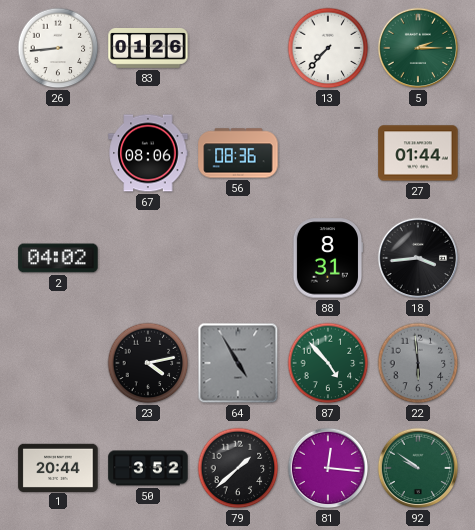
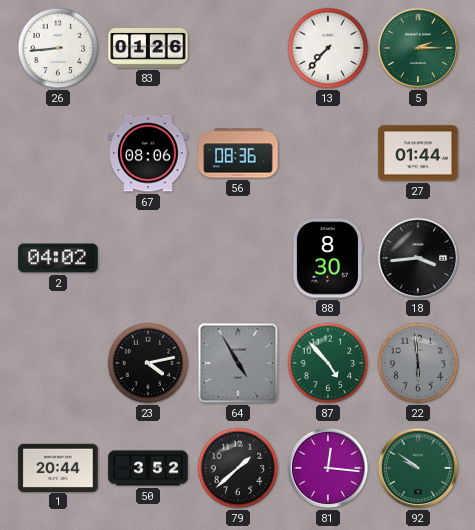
88: 8:31 -> 8:30
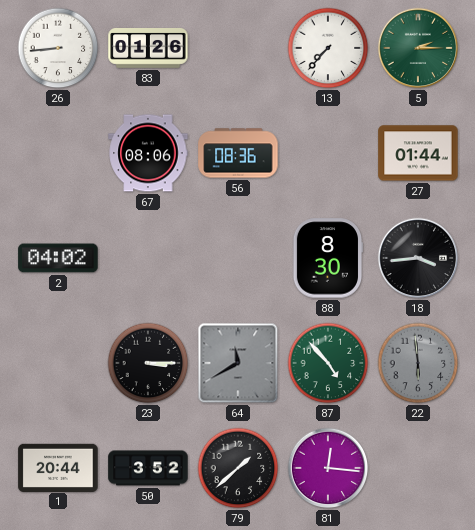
23: 4:13 -> 3:15
64: 4:55 -> 11:40
92: 9:51 -> none
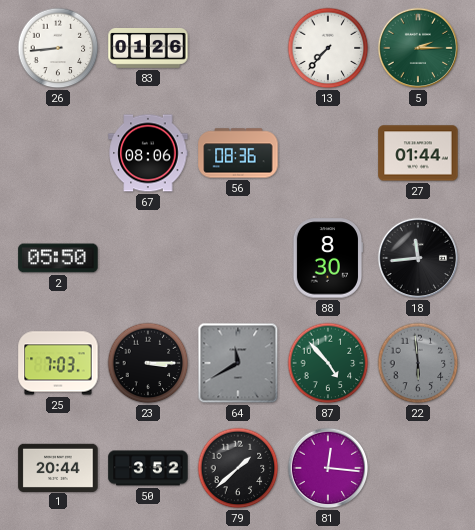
2: 04:02 -> 05:50
18: 3:44 -> 11:44
25: none -> 7:03
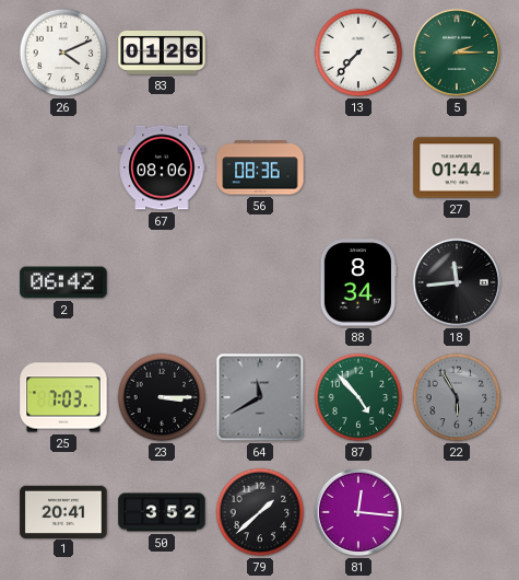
26: 8:44 -> 4:11
2: 05:50 -> 06:42
88: 8:30 -> 8:34
22: 5:59 -> 5:55
1: 20:44 -> 20:41
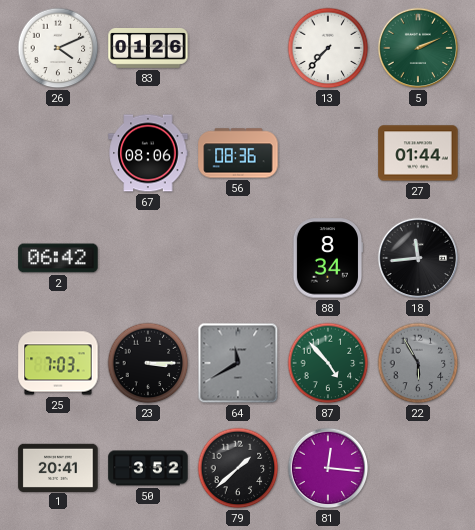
5: 2:15 -> 2:11
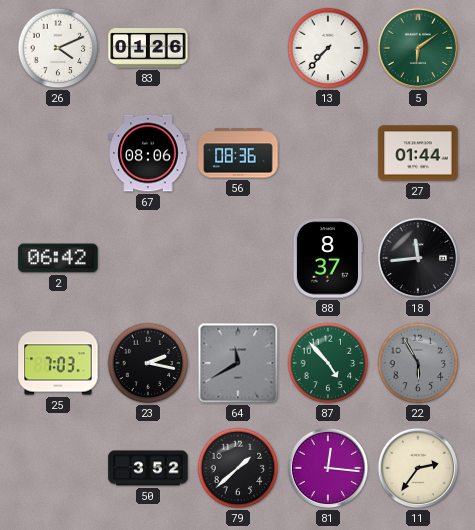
5: 2:11 -> 6:09
88: 8:34 -> 8:37
23: 3:15 -> 2:17
1: 20:41 -> none
11: none -> 2:36
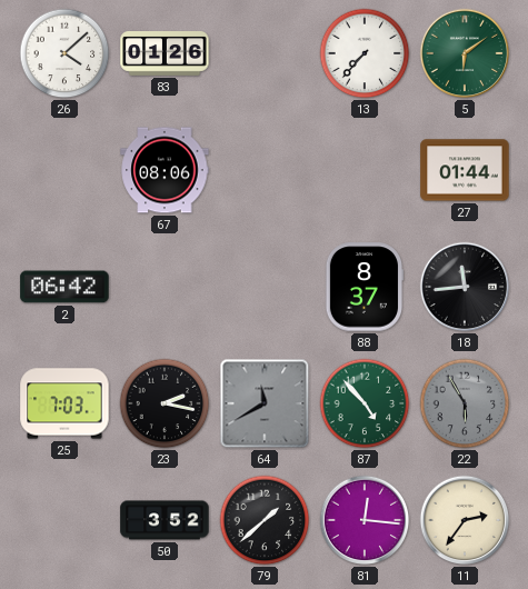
26: 4:11 -> 4:08
56: 08:36 -> none
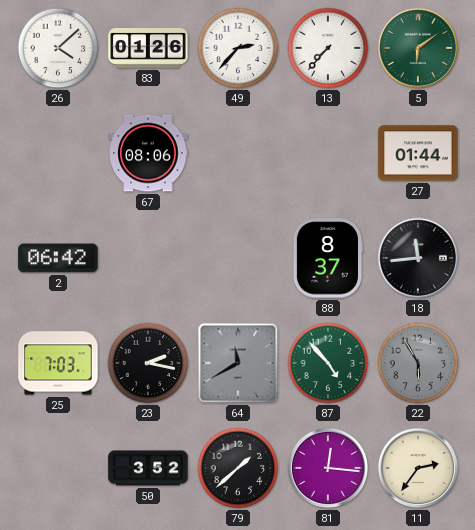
49: none -> 2:37
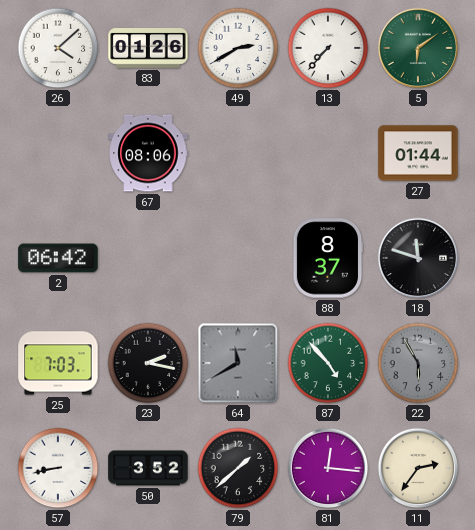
49: 2:37 -> 2:40
18: 11:44 -> 11:48
57: none -> 8:43
